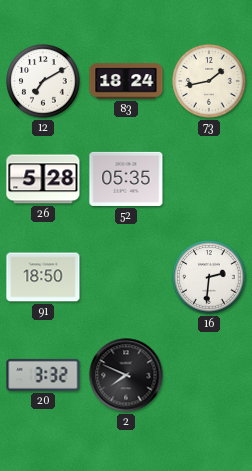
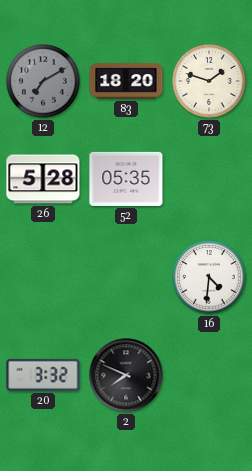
12 dial: white -> grey
83: 18:24 -> 18:20
73: 1:43 -> 1:48
91: 18:50 -> none
16: 2:31 -> 4:31
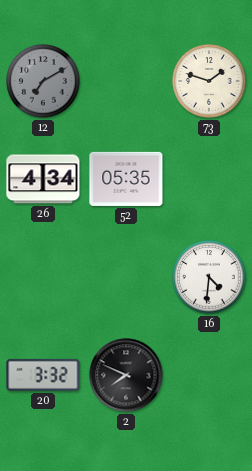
83: 18:20 -> none
26: 5:28 -> 4:34
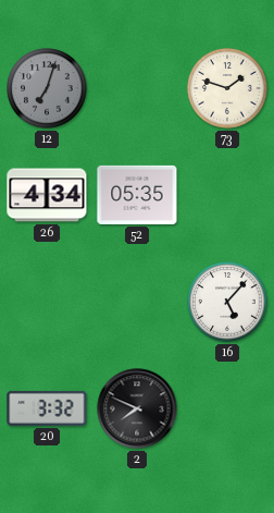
12: 7:10 -> 7:03
16: 4:31 -> 5:07
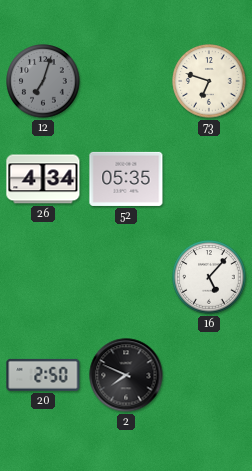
73: 1:48 -> 6:48
20: 3:32 -> 2:50
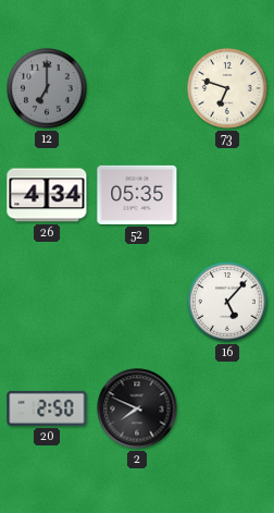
12: 7:03 -> 7:00
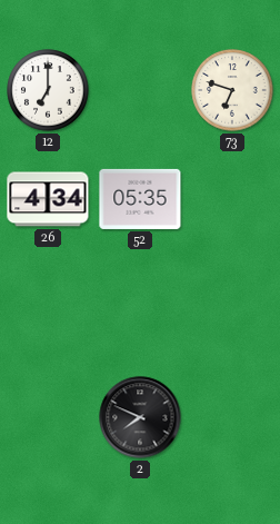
12 dial: grey -> white
16: 5:07 -> none
20: 2:50 -> none
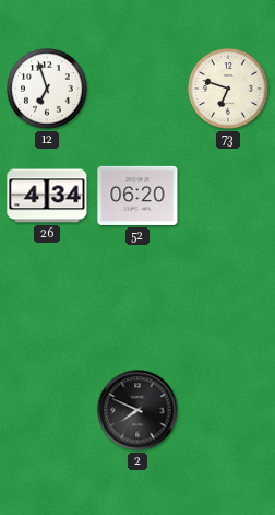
12: 7:00 -> 6:57
52: 05:35 -> 06:20
